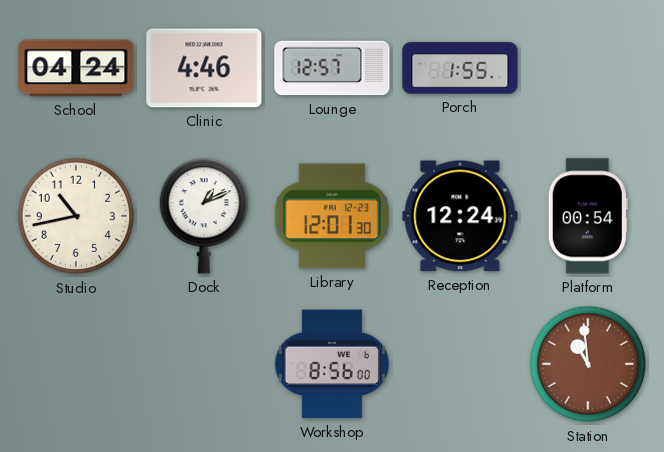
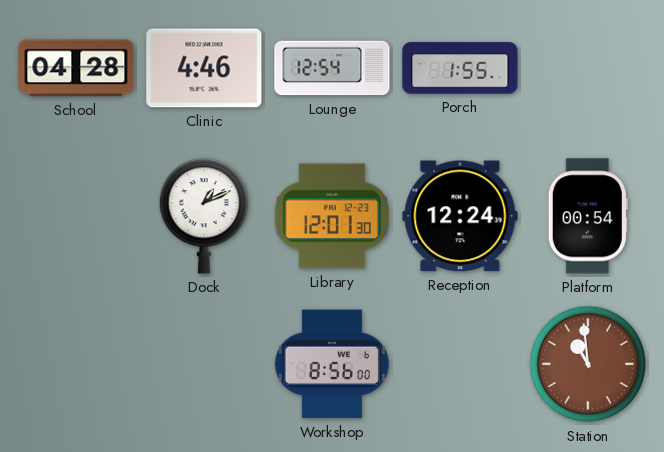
School: 04:24 -> 04:28
Lounge: 12:57 -> 12:54
Studio: 10:43 -> none
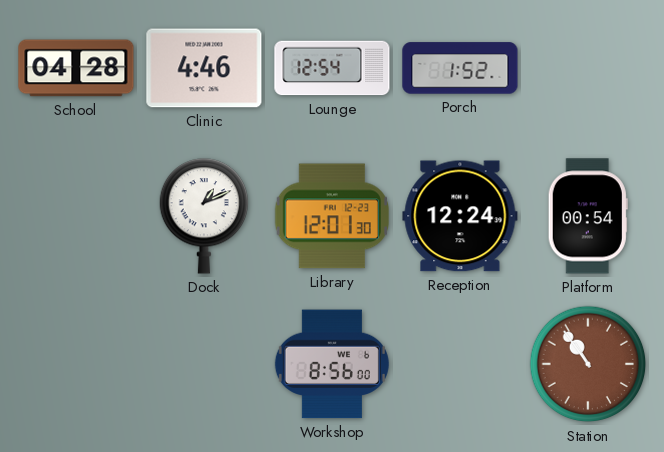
Porch: 1:55 -> 1:52
Station: 10:59 -> 10:54
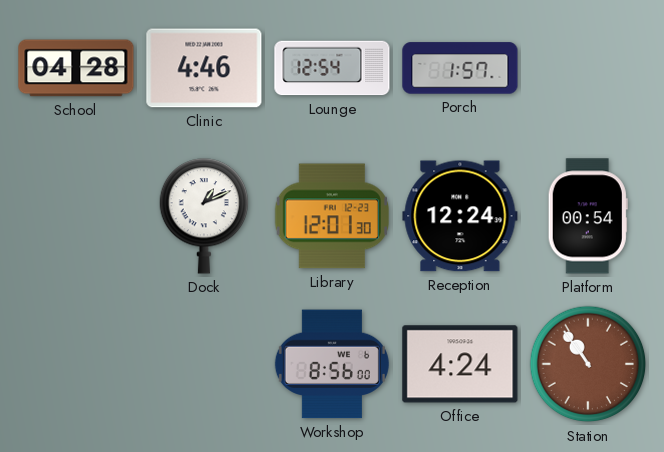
Porch: 1:52 -> 1:57
Office: none -> 4:24
